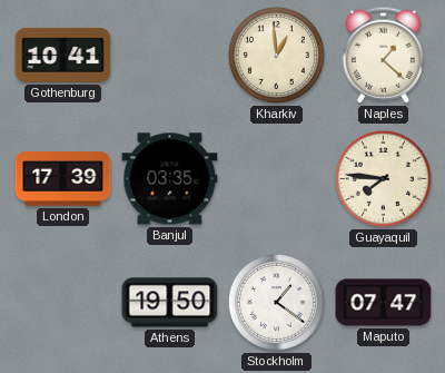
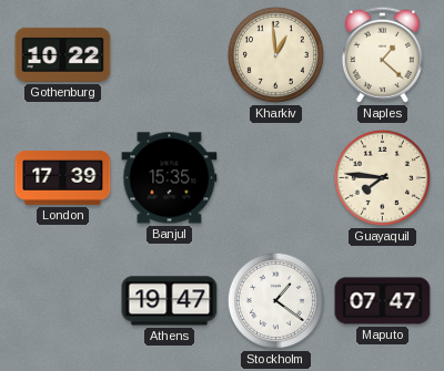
Gothenburg: 10:41 -> 10:22
Banjul: 03:35 -> 15:35
Athens: 19:50 -> 19:47
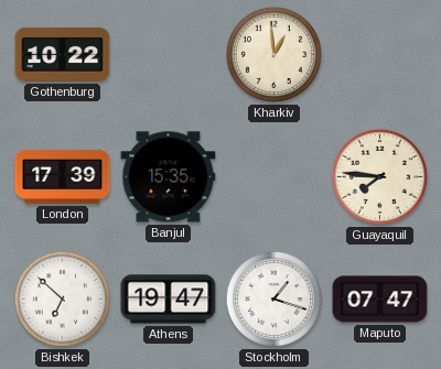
Naples: 1:22 -> none
Bishkek: none -> 6:52
Stockholm: 1:21 -> 1:18
